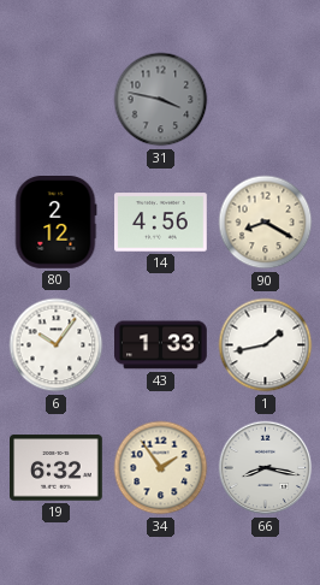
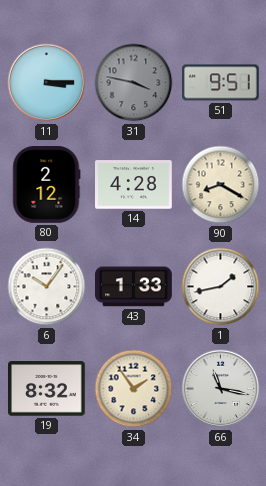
11: none -> 3:15
51: none -> 9:51
14: 4:56 -> 4:28
19: 6:32 -> 8:32
66: 8:17 -> 11:17
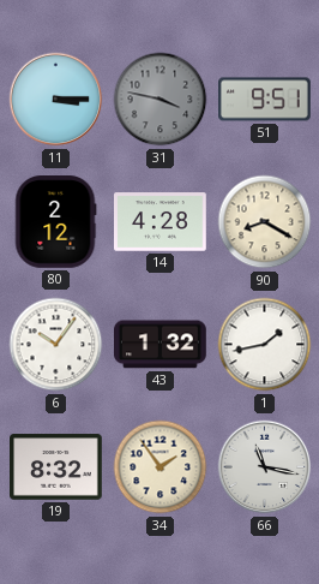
43: 1:33 -> 1:32
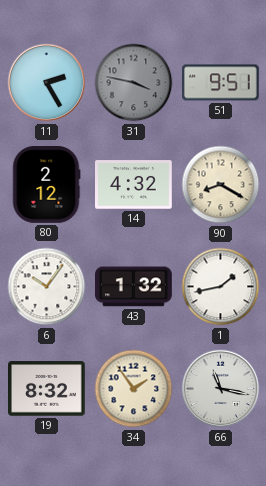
11: 3:15 -> 2:25
14: 4:28 -> 4:32
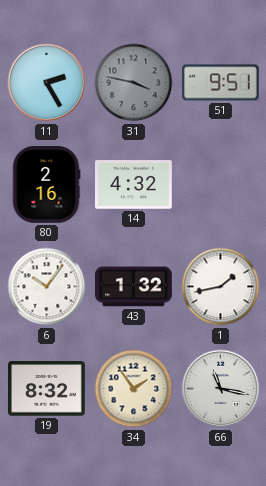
80: 2:12 -> 2:16
90: 8:20 -> none
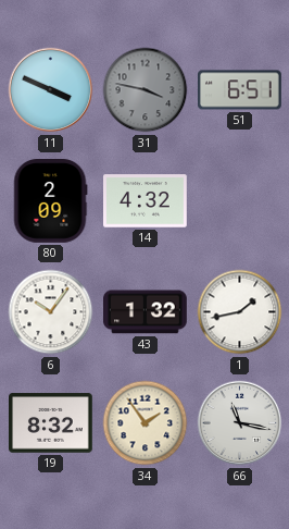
11: 2:25 -> 3:49
51: 9:51 -> 6:51
80: 2:16 -> 2:09
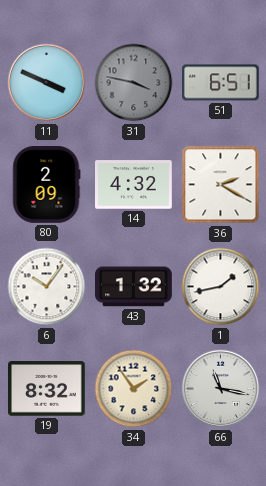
36: none -> 2:20
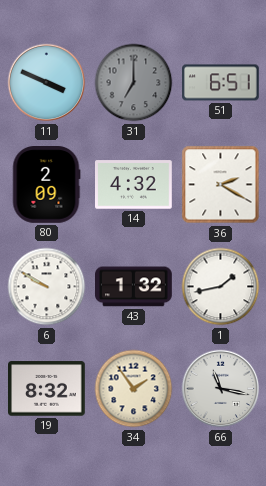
31: 3:47 -> 7:00
6: 10:06 -> 9:50
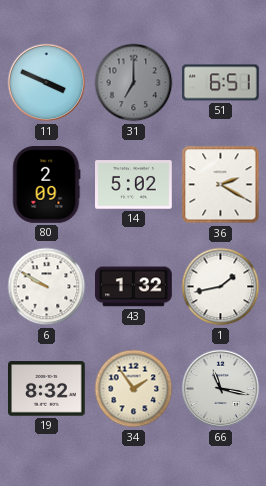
14: 4:32 -> 5:02
